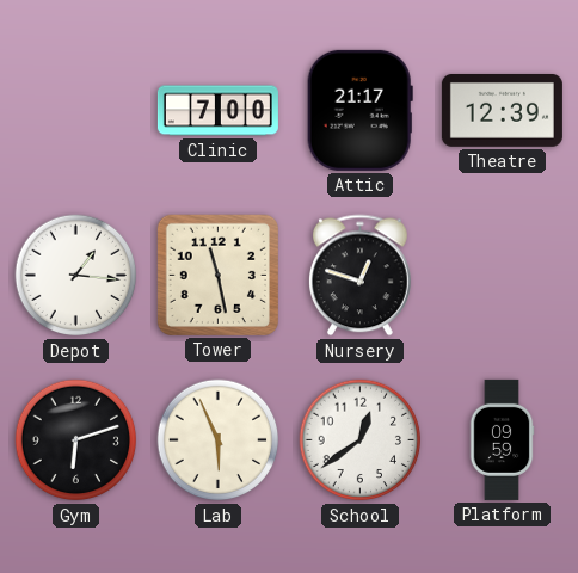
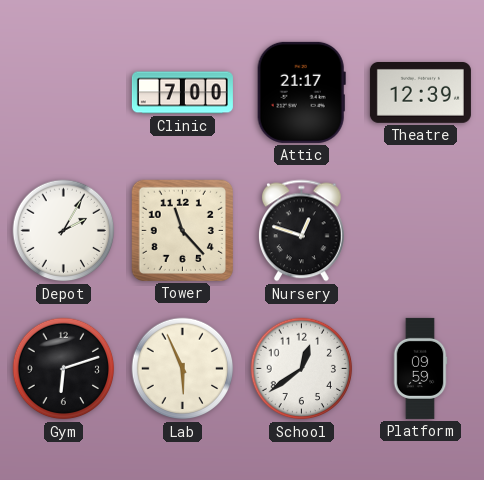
Depot: 1:16 -> 2:05
Tower: 11:28 -> 11:23
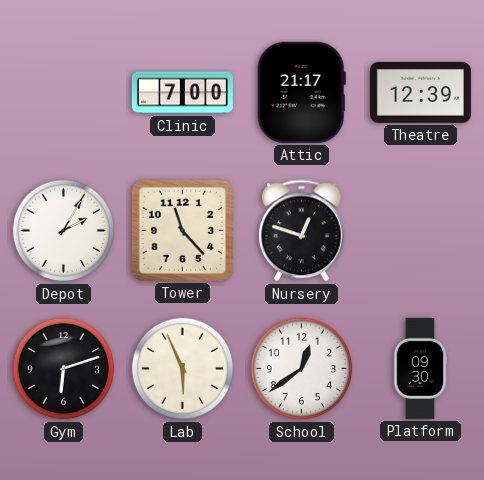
Platform: 09:59 -> 09:30
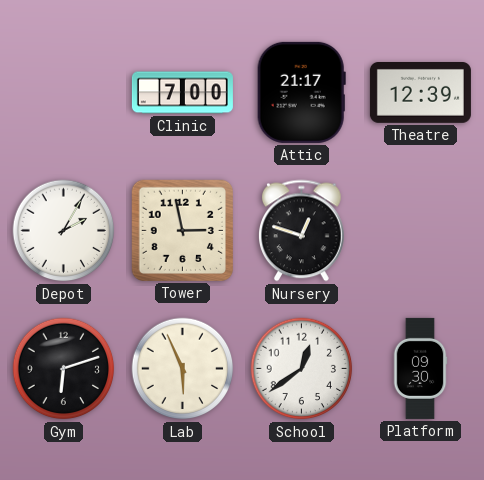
Tower: 11:23 -> 2:58
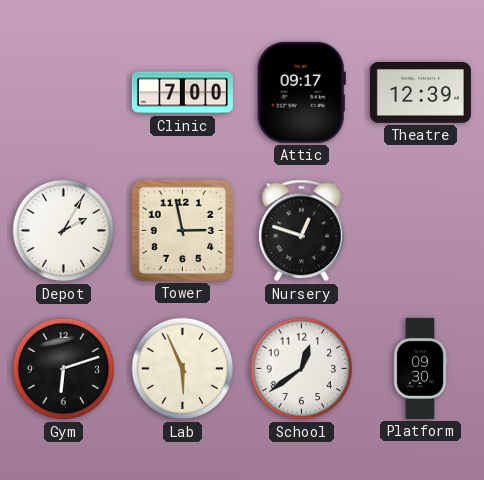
Attic: 21:17 -> 09:17
